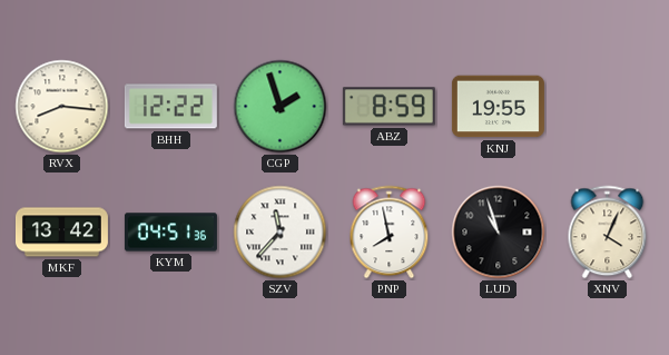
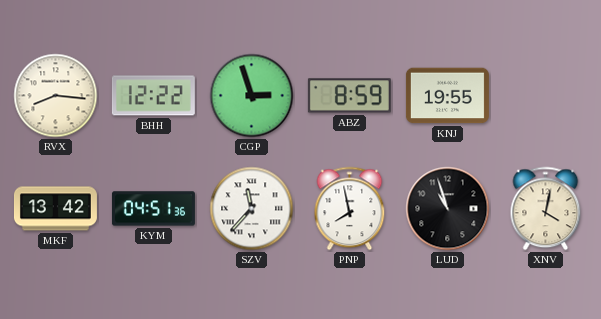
CGP: 1:57 -> 2:57
XNV: 4:04 -> 4:02
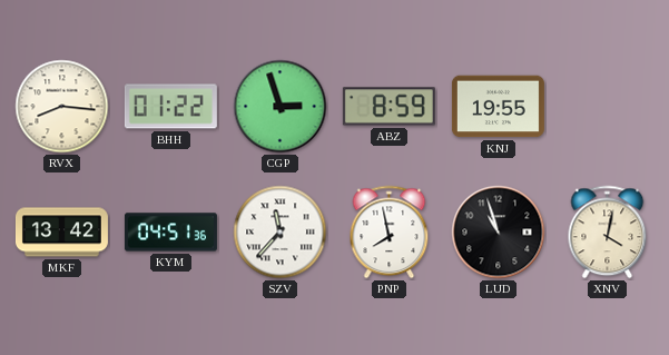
BHH: 12:22 -> 01:22
